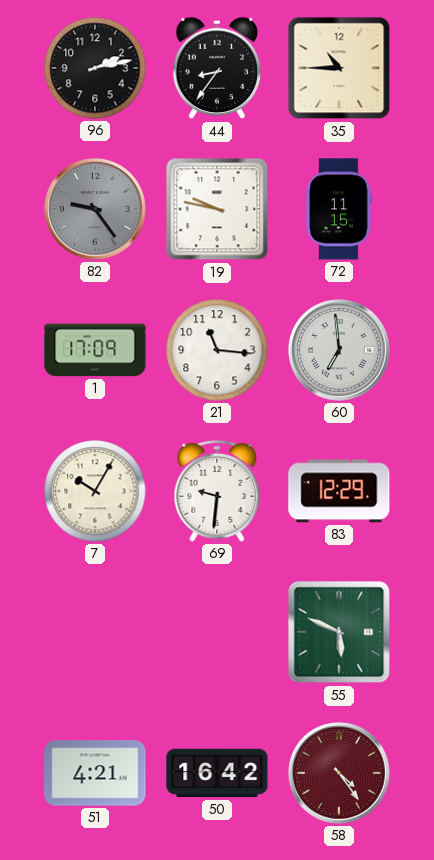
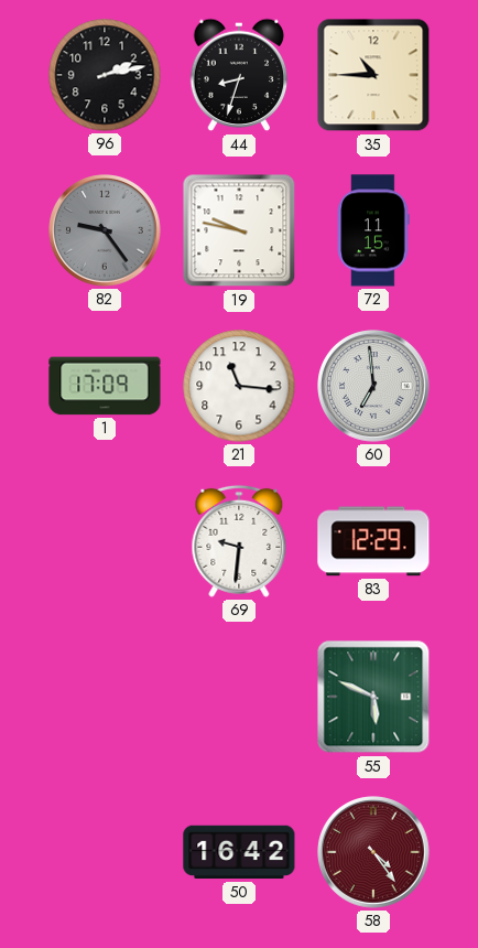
44: 8:36 -> 8:33
7: 10:05 -> none
51: 4:21 -> none
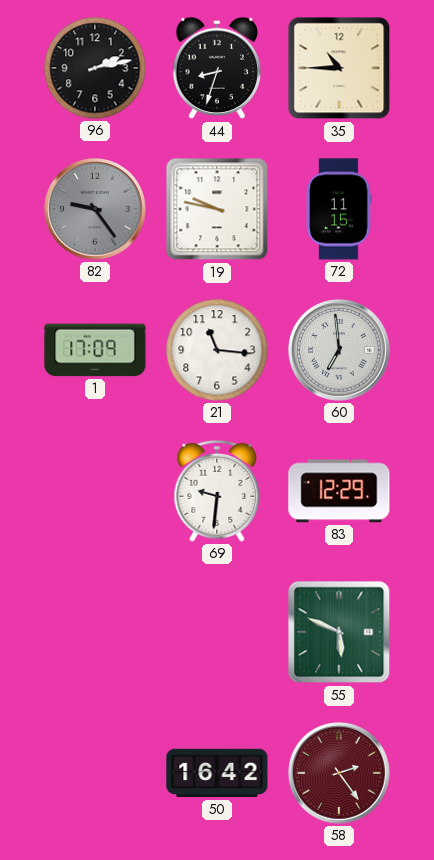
58: 4:24 -> 2:24
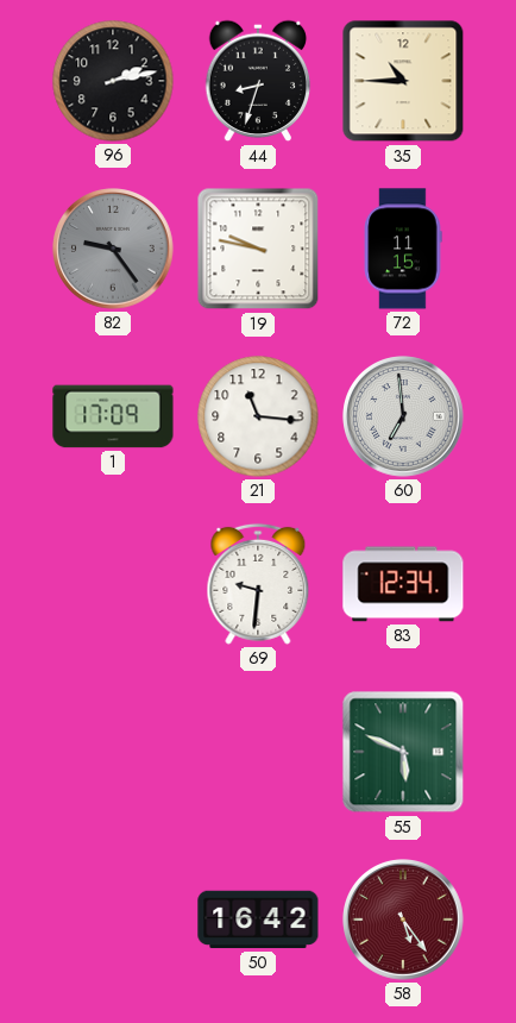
83: 12:29 -> 12:34
58: 2:24 -> 5:24
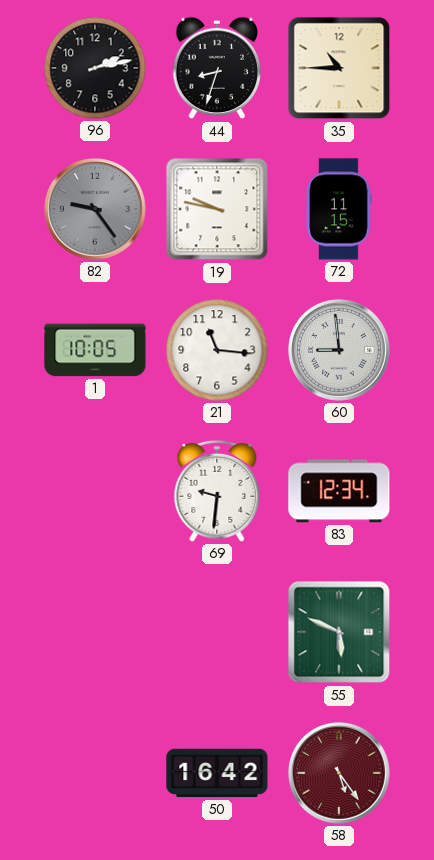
1: 17:09 -> 10:05
60: 6:59 -> 8:59
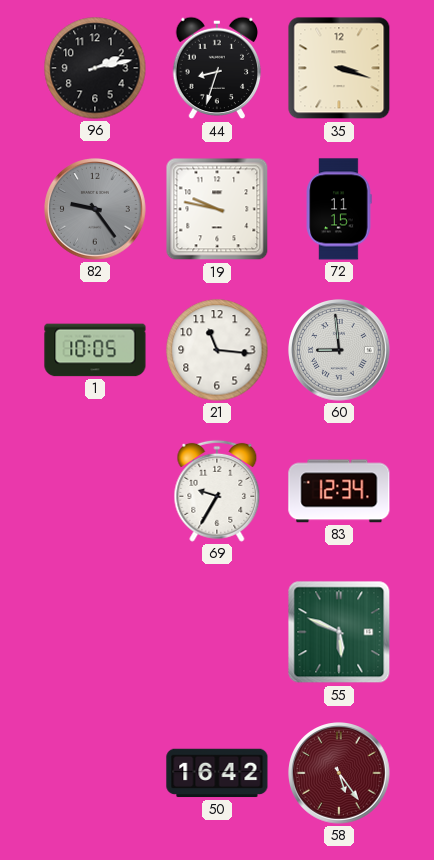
35: 10:45 -> 3:18
69: 9:31 -> 9:35
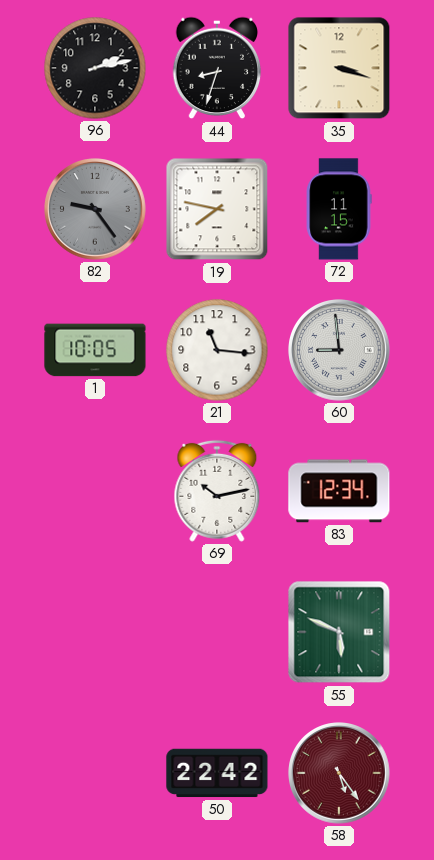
19: 9:47 -> 7:47
69: 9:35 -> 10:13
50: 16:42 -> 22:42
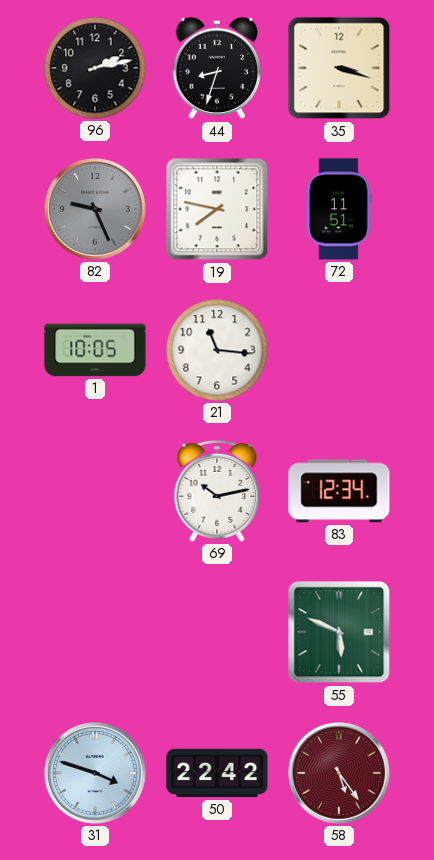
82: 9:24 -> 9:26
72: 11:15 -> 11:51
60: 8:59 -> none
31: none -> 3:48
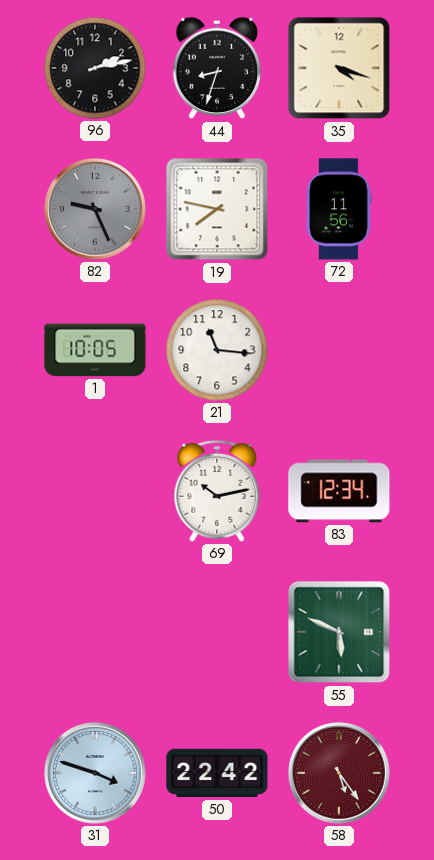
35: 3:18 -> 4:18
72: 11:51 -> 11:56
